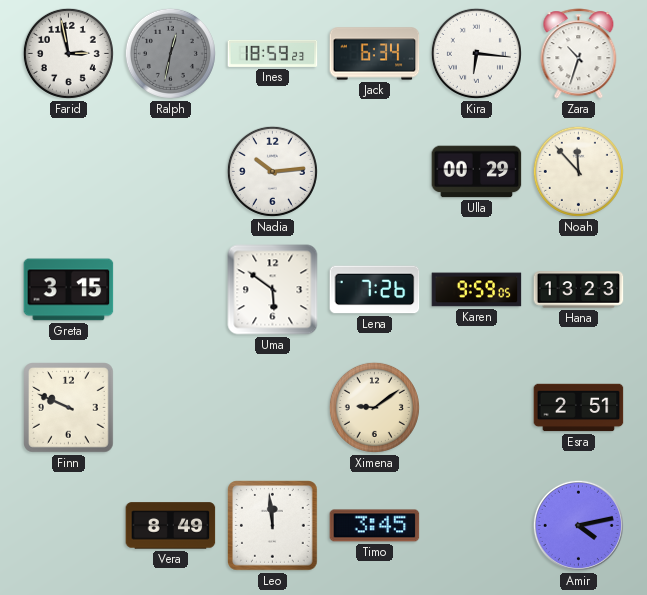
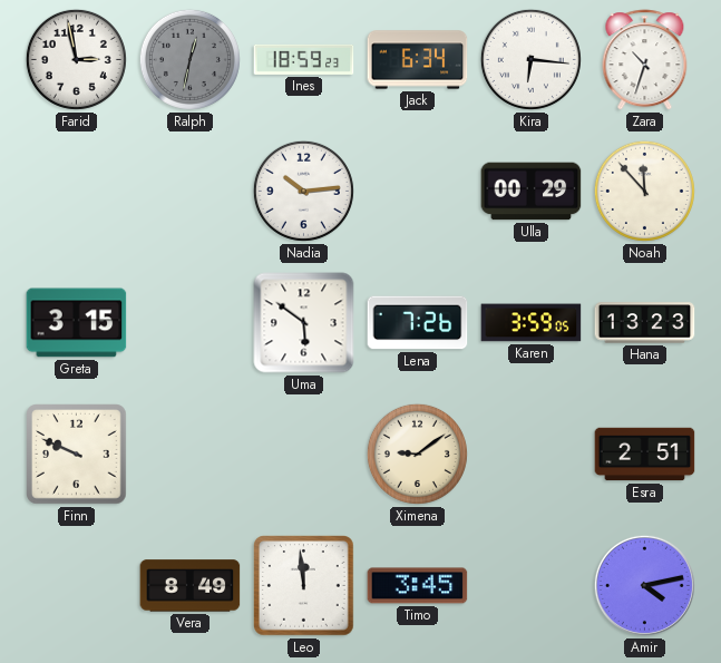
Karen: 9:59 -> 3:59
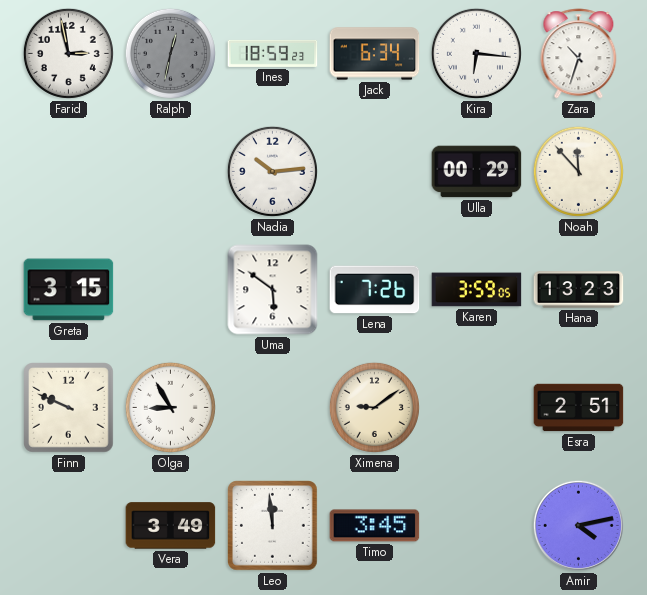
Olga: none -> 8:55
Vera: 8:49 -> 3:49
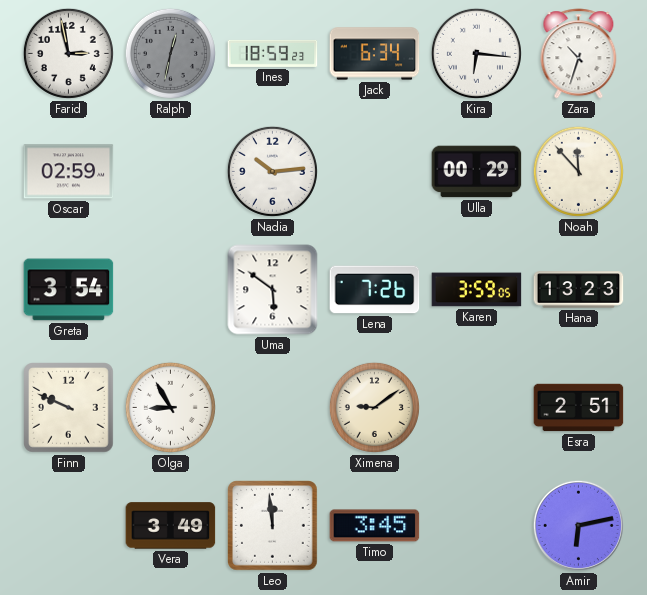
Oscar: none -> 02:59
Greta: 3:15 -> 3:54
Amir: 4:13 -> 6:13
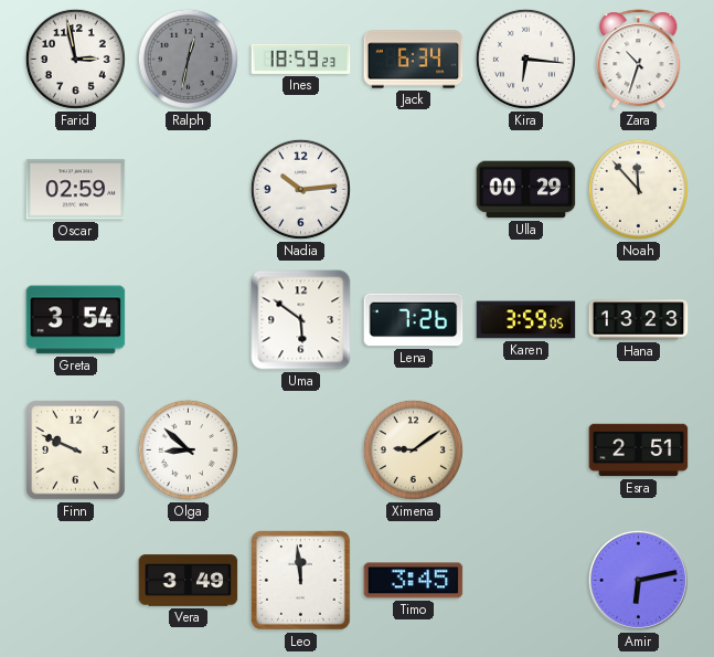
Olga: 8:55 -> 8:52
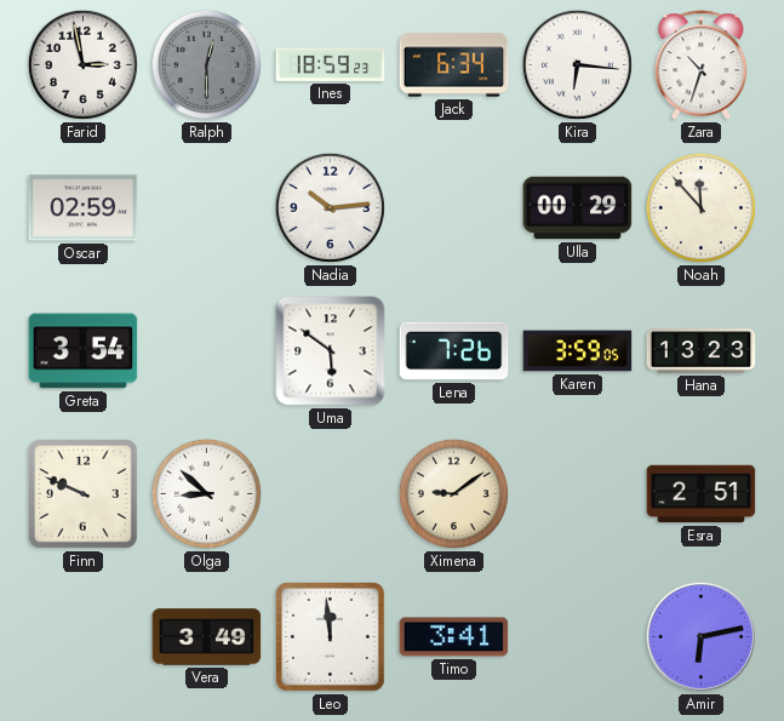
Ralph: 12:32 -> 12:30
Timo: 3:45 -> 3:41
